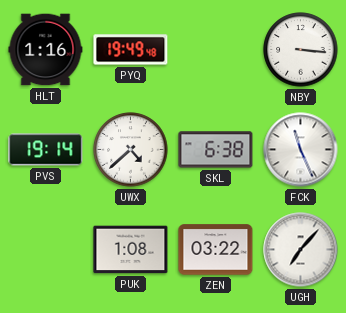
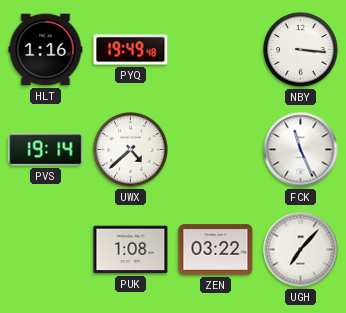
SKL: 6:38 -> none
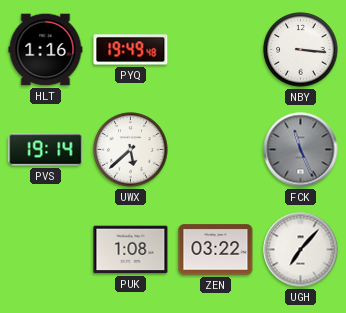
UWX: 4:38 -> 5:38
FCK dial: white -> grey
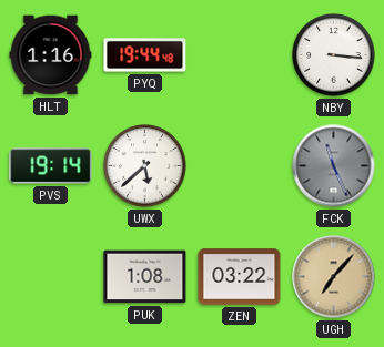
PYQ: 19:49 -> 19:44
UGH dial: white -> champagne
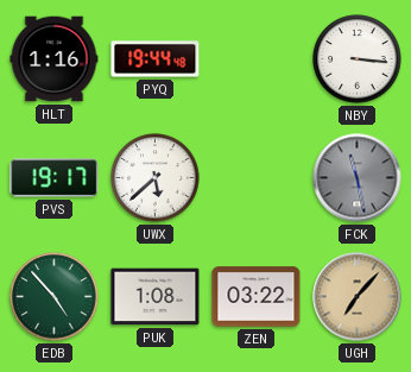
PVS: 19:14 -> 19:17
FCK: 11:26 -> 11:28
EDB: none -> 4:53
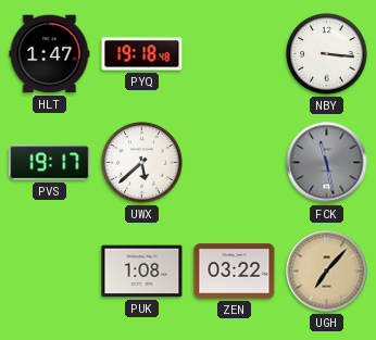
HLT: 1:16 -> 1:47
PYQ: 19:44 -> 19:18
EDB: 4:53 -> none
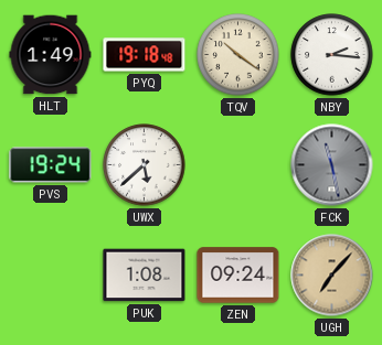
HLT: 1:47 -> 1:49
TQV: none -> 10:21
NBY: 3:16 -> 2:16
PVS: 19:17 -> 19:24
ZEN: 03:22 -> 09:24
